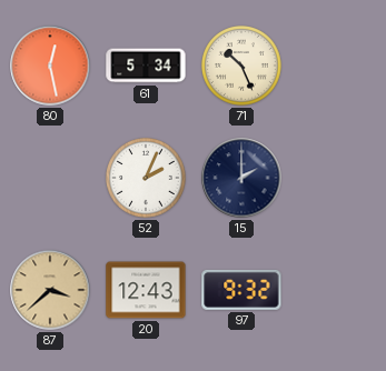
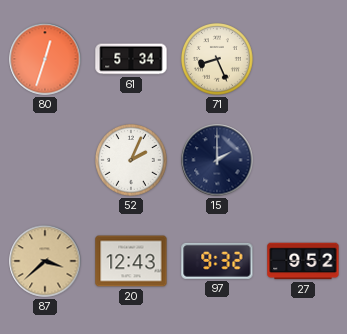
80: 12:28 -> 12:33
71: 10:26 -> 8:26
27: none -> 9:52
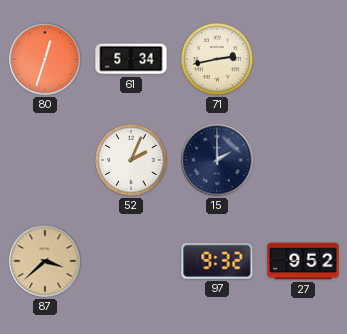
71: 8:26 -> 2:43
20: 12:43 -> none
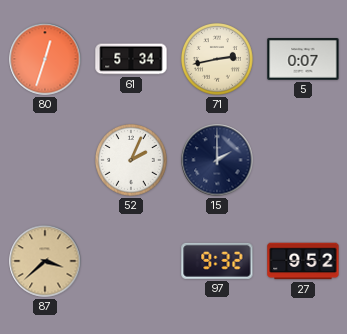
5: none -> 0:07
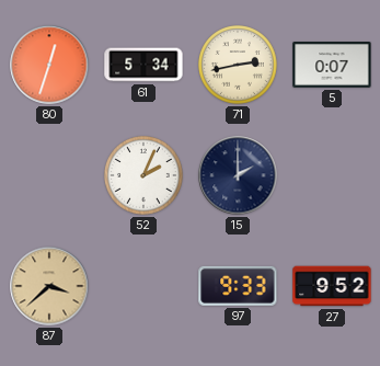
97: 9:32 -> 9:33
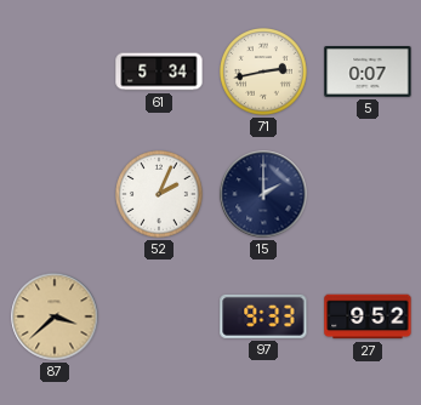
80: 12:33 -> none
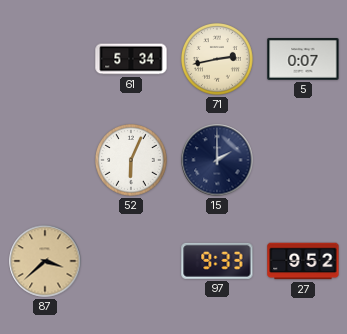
52: 2:04 -> 6:04
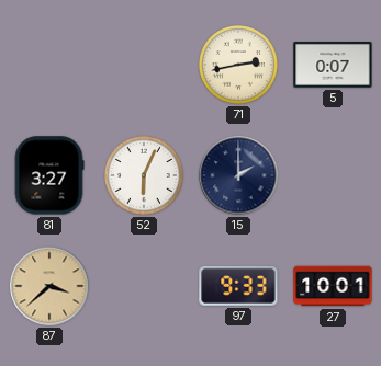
61: 5:34 -> none
81: none -> 3:27
27: 9:52 -> 10:01
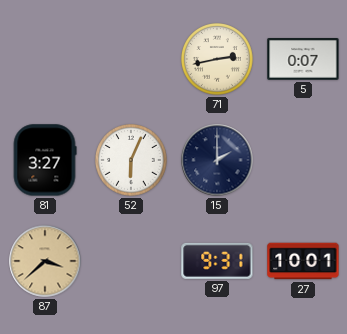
97: 9:33 -> 9:31
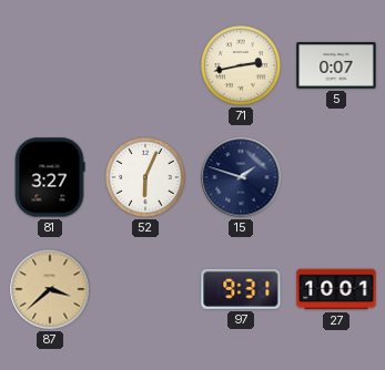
15: 2:00 -> 1:48
